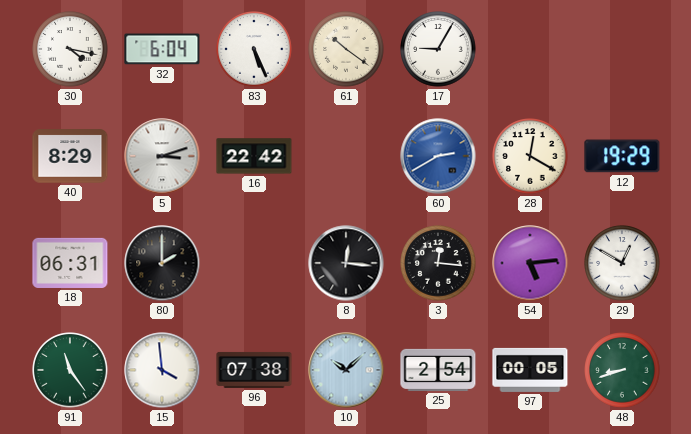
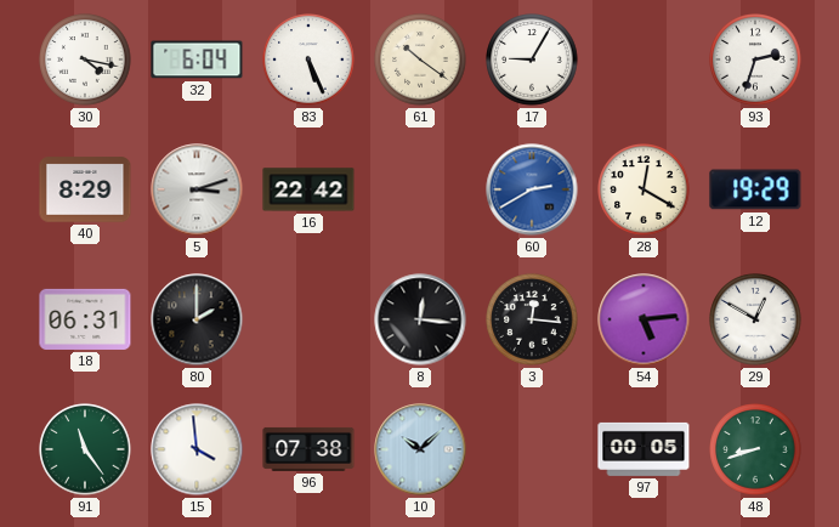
93: none -> 2:33
25: 2:54 -> none
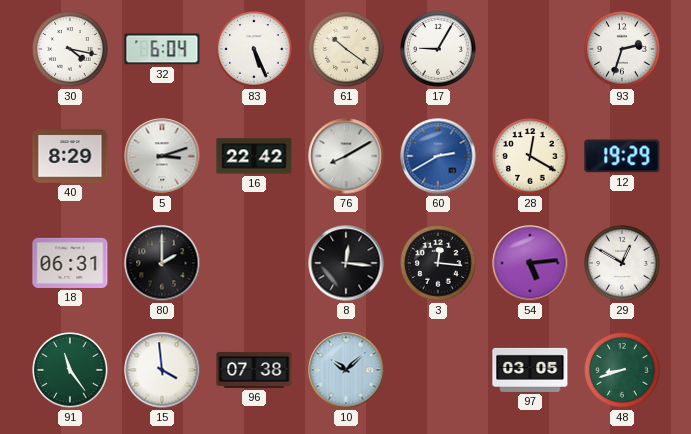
76: none -> 8:10
97: 00:05 -> 03:05
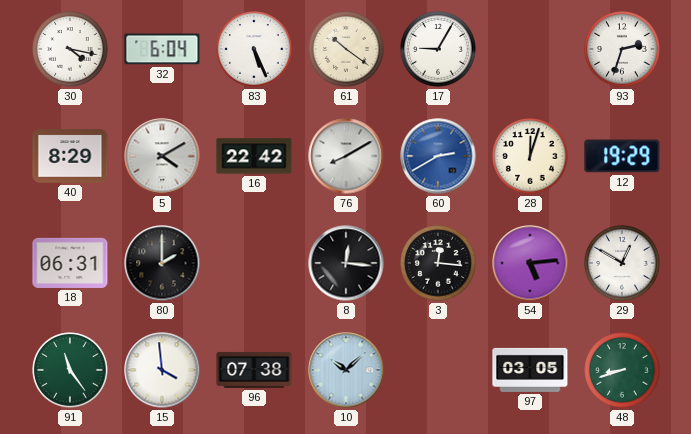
5: 3:12 -> 4:10
28: 12:20 -> 12:03
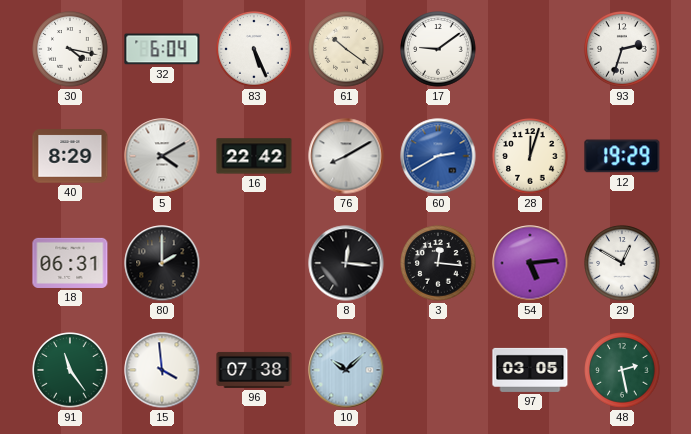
17: 9:05 -> 9:09
48: 8:42 -> 2:28
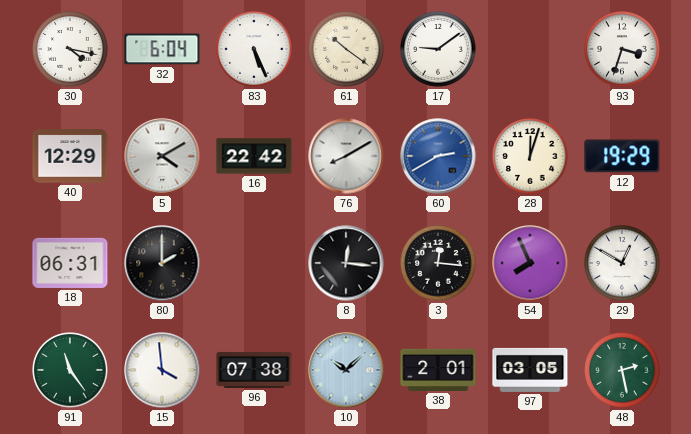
93: 2:33 -> 3:33
40: 8:29 -> 12:29
54: 5:14 -> 7:56
38: none -> 2:01
